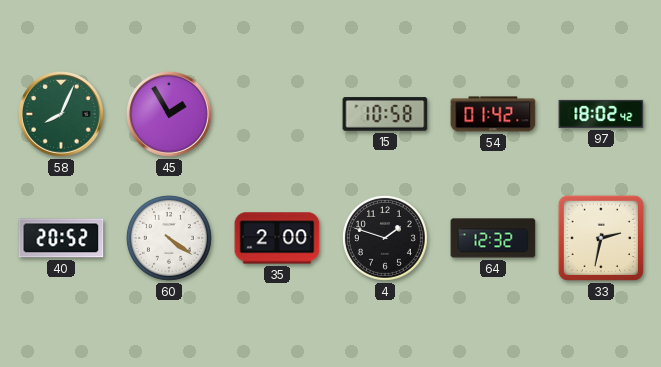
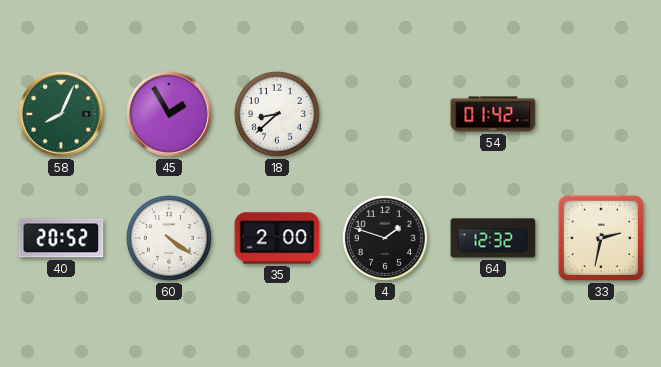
18: none -> 8:38
15: 10:58 -> none
97: 18:02 -> none
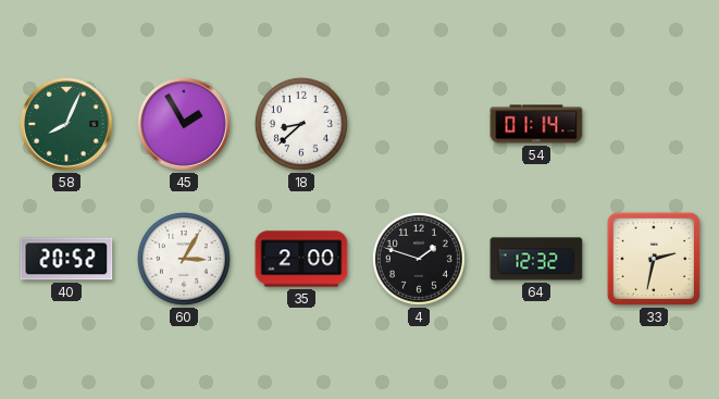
54: 01:42 -> 01:14
60: 4:21 -> 3:05
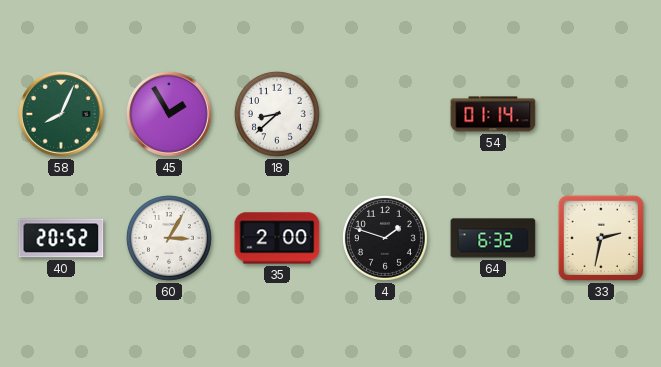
64: 12:32 -> 6:32
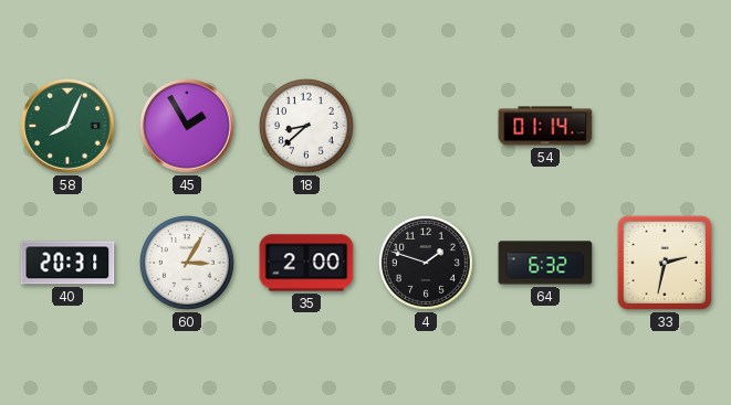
40: 20:52 -> 20:31
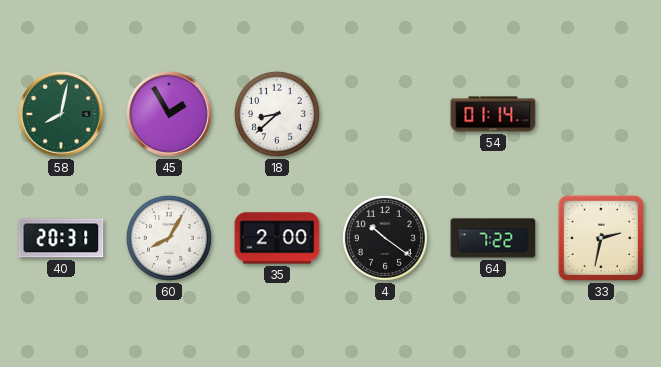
58: 8:04 -> 8:02
60: 3:05 -> 8:05
4: 1:48 -> 10:21
64: 6:32 -> 7:22
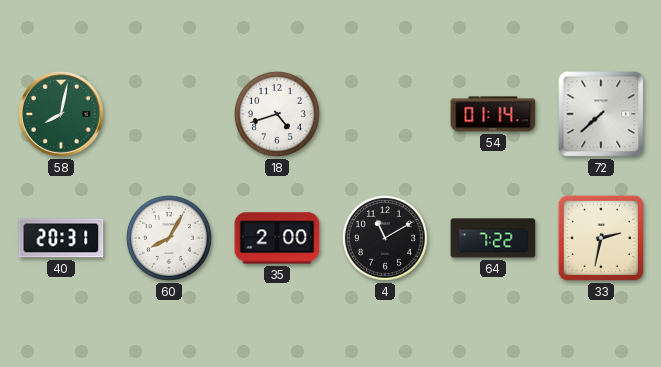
45: 1:55 -> none
18: 8:38 -> 4:42
72: none -> 7:38
4: 10:21 -> 11:10
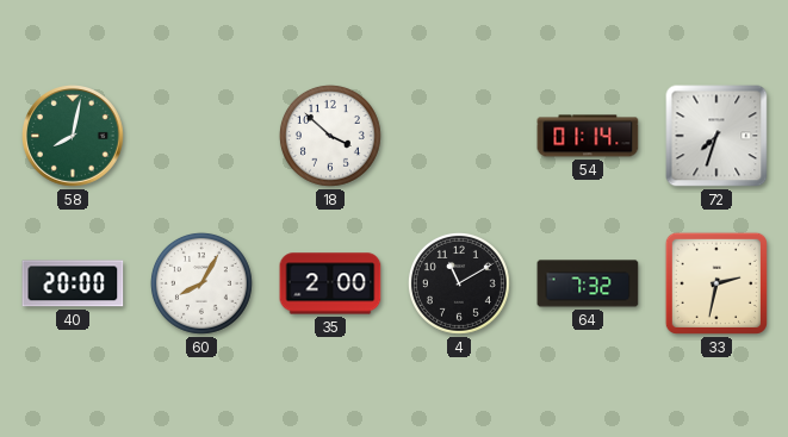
18: 4:42 -> 3:52
72: 7:38 -> 7:33
40: 20:31 -> 20:00
64: 7:22 -> 7:32
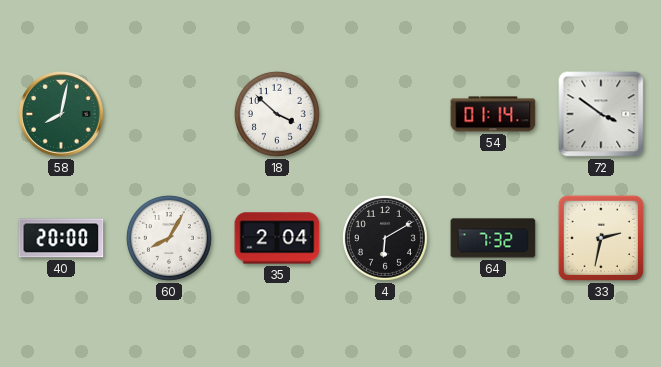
72: 7:33 -> 3:51
35: 2:00 -> 2:04
4: 11:10 -> 6:10
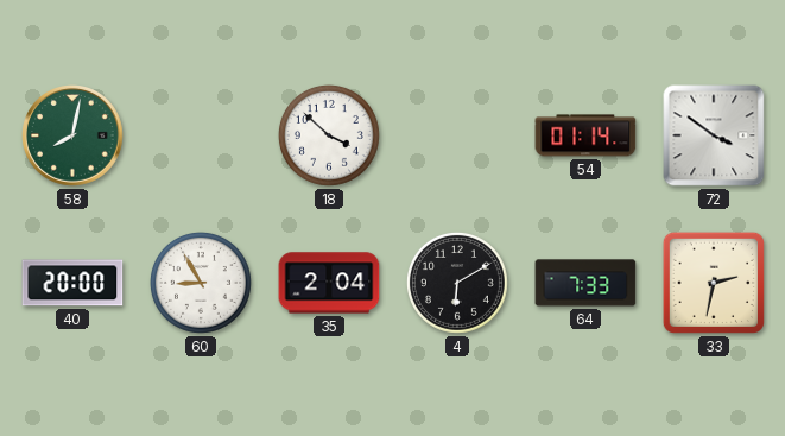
60: 8:05 -> 8:55
64: 7:32 -> 7:33
